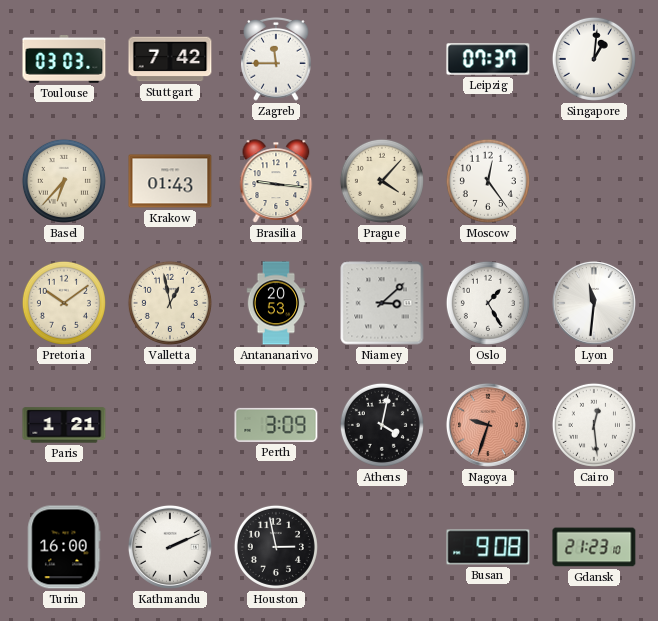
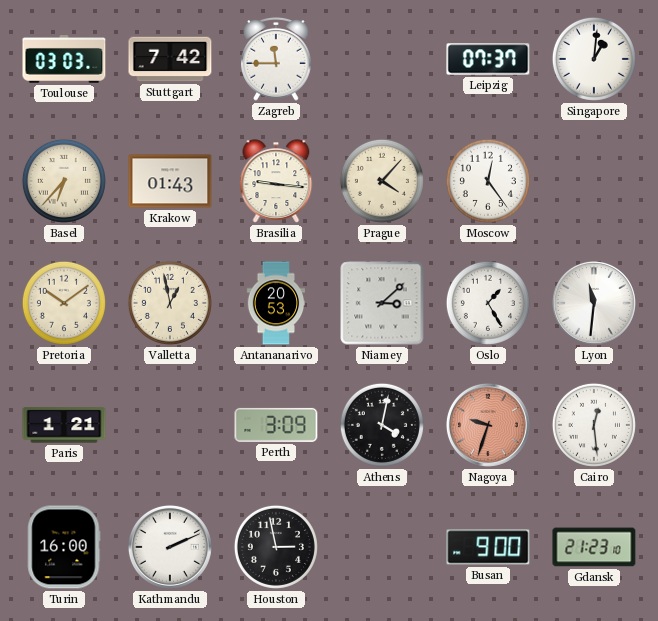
Busan: 9:08 -> 9:00
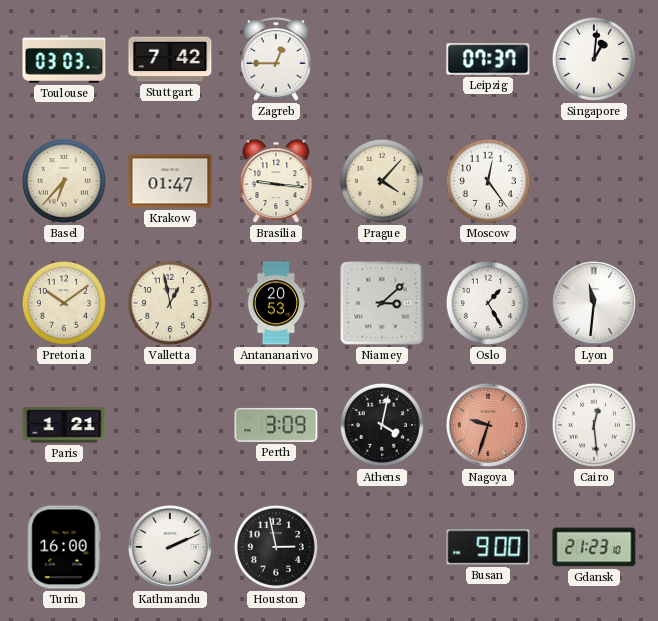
Zagreb: 11:45 -> 12:45
Krakow: 01:43 -> 01:47
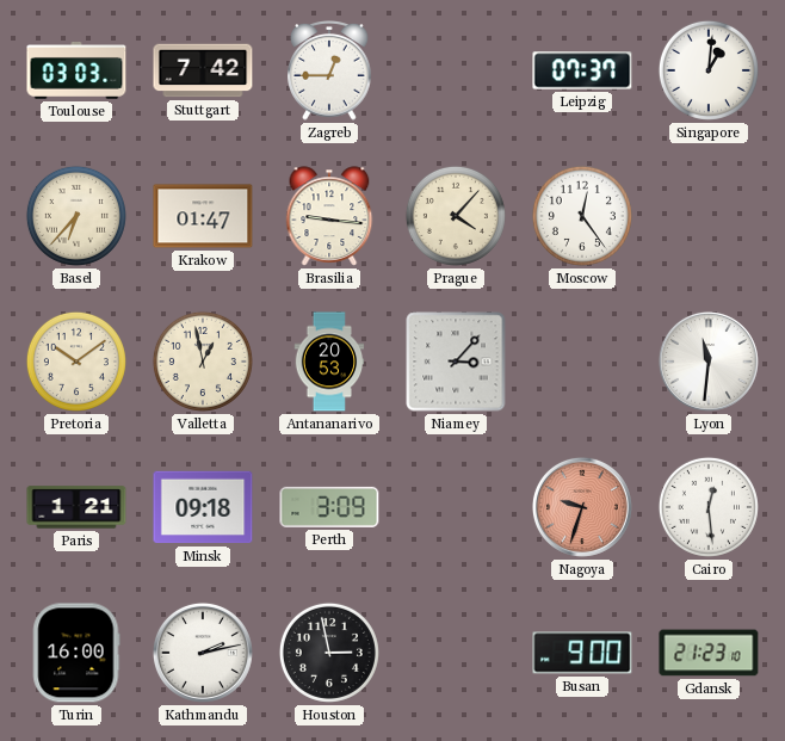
Niamey: 3:08 -> 3:07
Oslo: 1:25 -> none
Minsk: none -> 09:18
Athens: 4:02 -> none
Kathmandu: 2:11 -> 2:13
